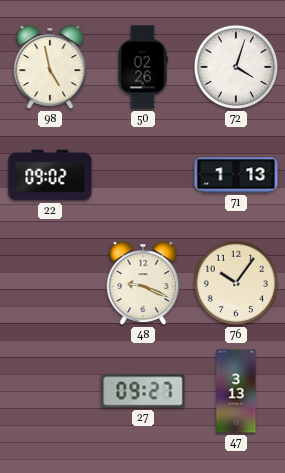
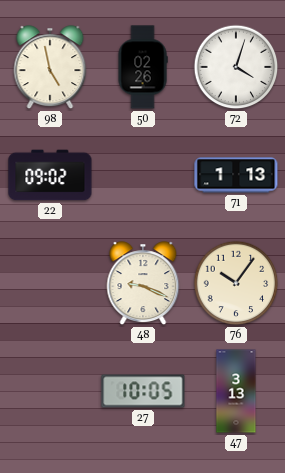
27: 09:27 -> 10:05
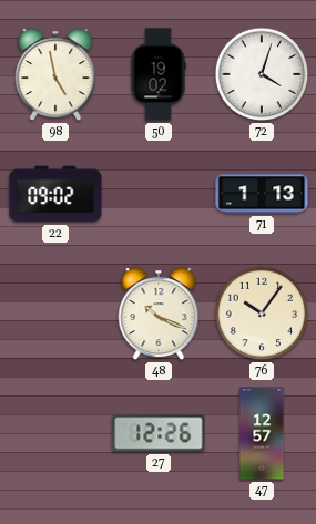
50: 02:26 -> 19:02
48: 9:19 -> 10:19
27: 10:05 -> 12:26
47: 3:13 -> 12:57
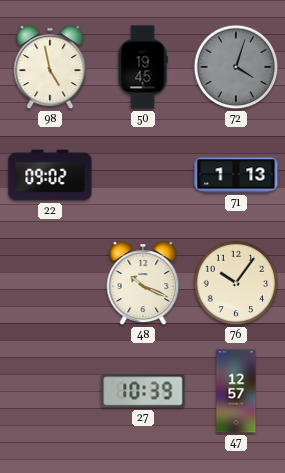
50: 19:02 -> 19:45
72 dial: white -> grey
27: 12:26 -> 10:39
